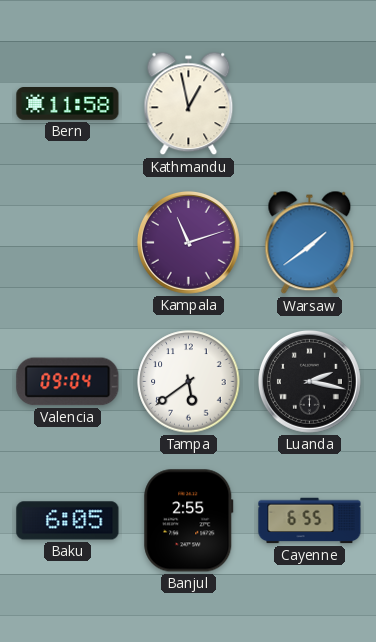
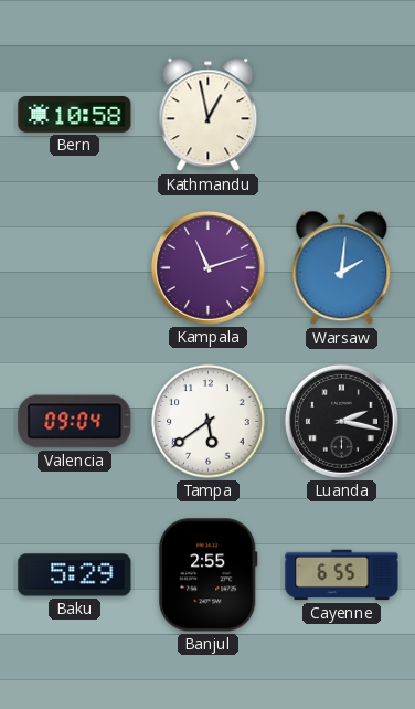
Bern: 11:58 -> 10:58
Warsaw: 1:39 -> 2:01
Baku: 6:05 -> 5:29
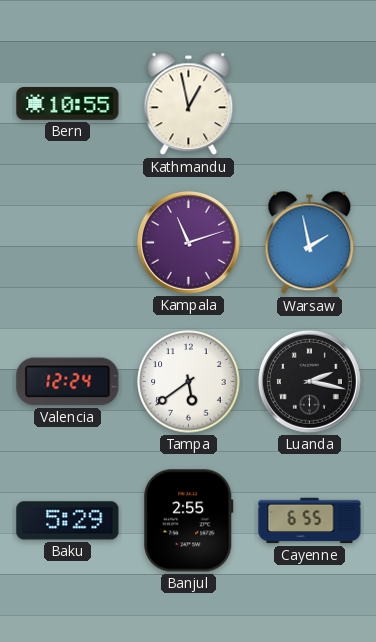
Bern: 10:58 -> 10:55
Warsaw: 2:01 -> 1:58
Valencia: 09:04 -> 12:24
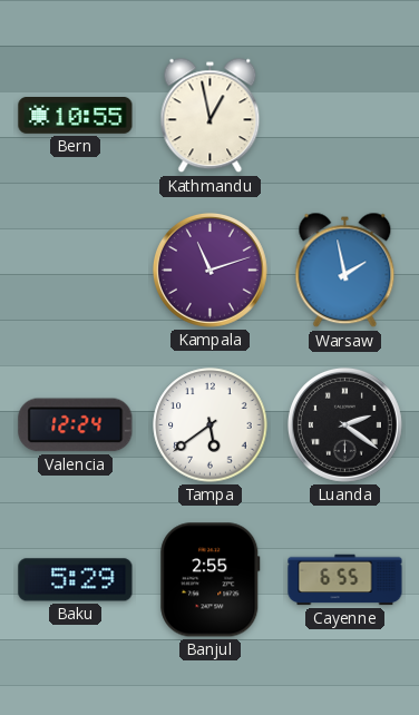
Luanda: 2:17 -> 2:21
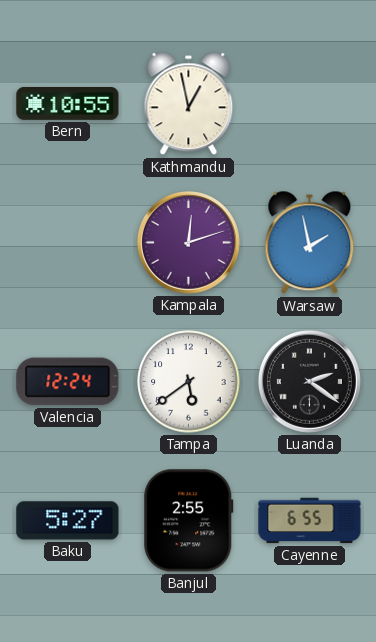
Kampala: 11:12 -> 12:12
Baku: 5:29 -> 5:27
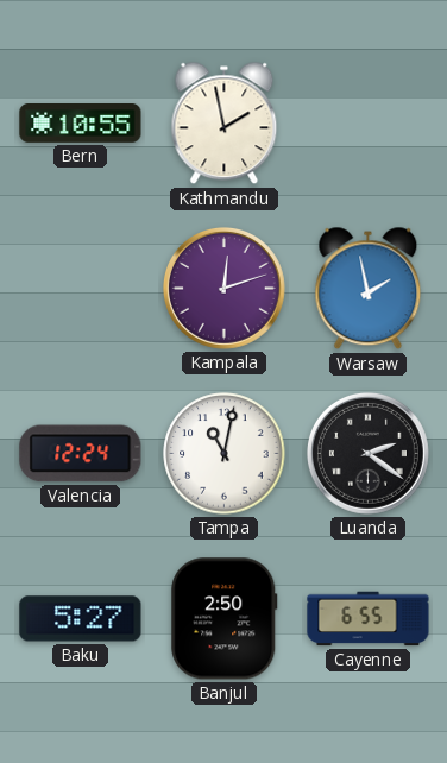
Kathmandu: 12:58 -> 1:58
Tampa: 5:39 -> 11:02
Banjul: 2:55 -> 2:50
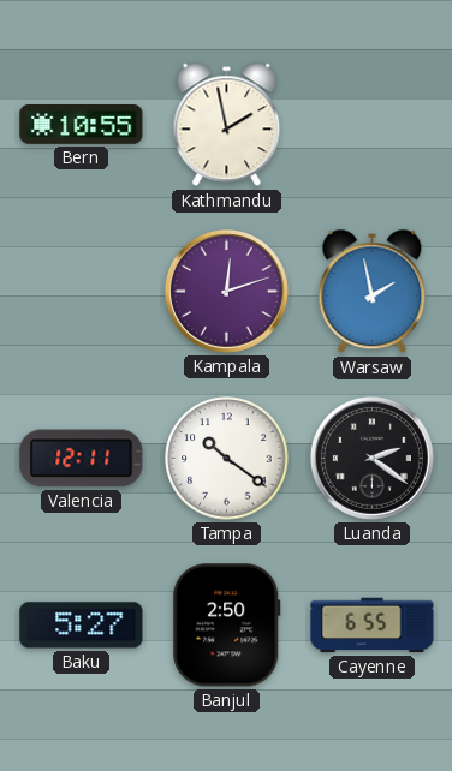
Valencia: 12:24 -> 12:11
Tampa: 11:02 -> 10:21
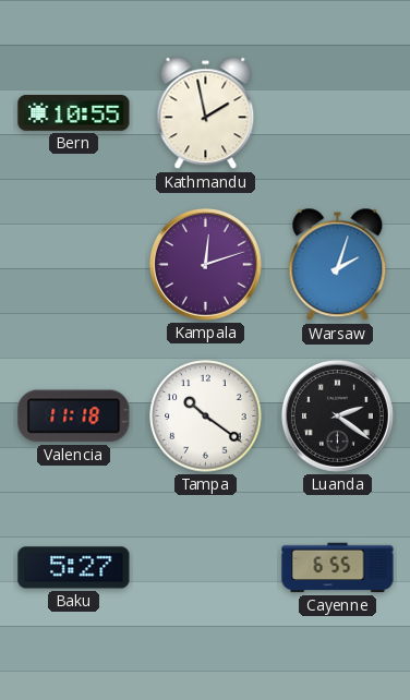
Warsaw: 1:58 -> 2:03
Valencia: 12:11 -> 11:18
Banjul: 2:50 -> none
